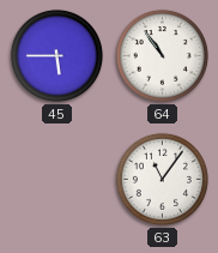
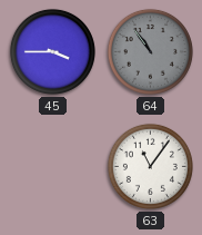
45: 5:45 -> 3:45
64 dial: white -> grey
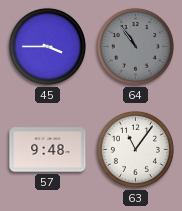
57: none -> 9:48
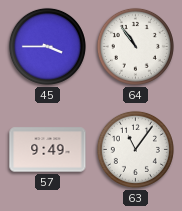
64 dial: grey -> white
57: 9:48 -> 9:49
